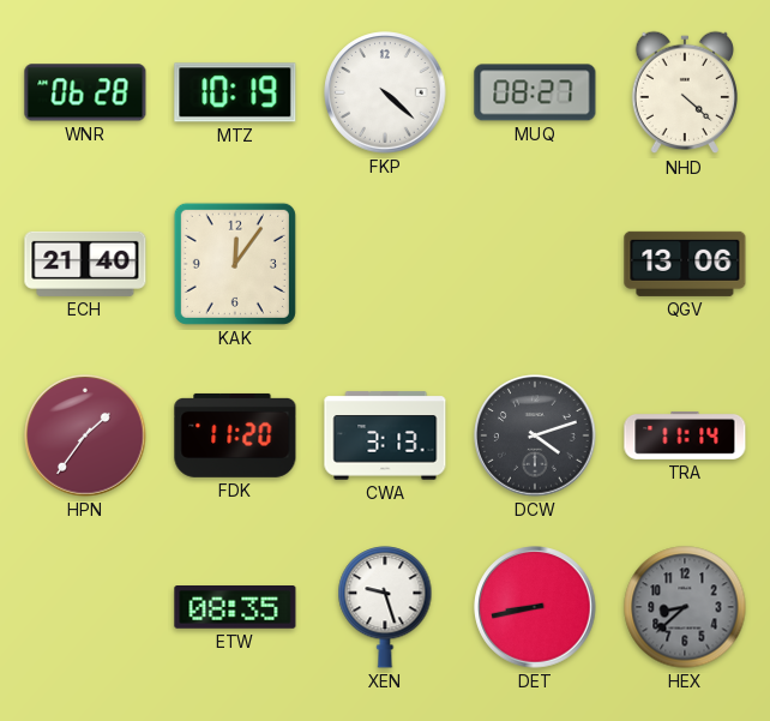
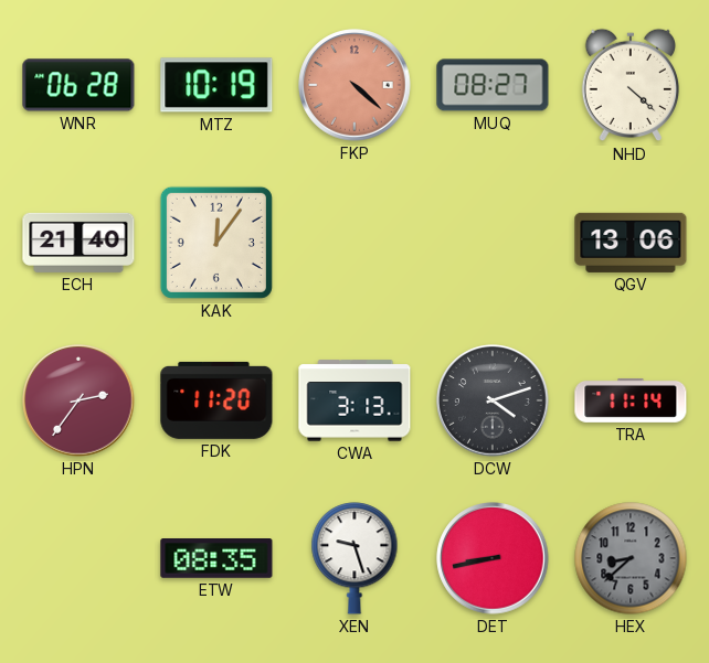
FKP dial: white -> salmon
HPN: 1:36 -> 2:36
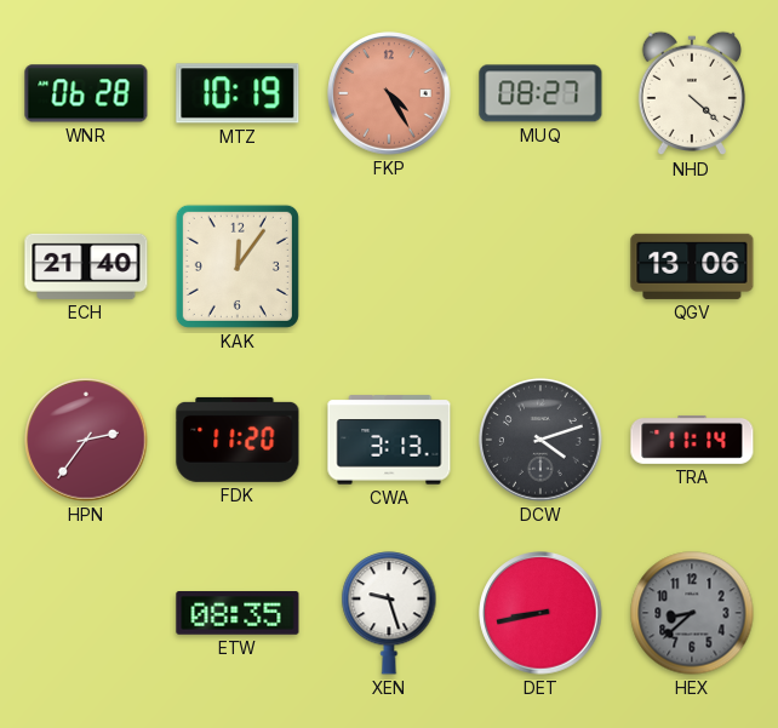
FKP: 4:22 -> 4:25
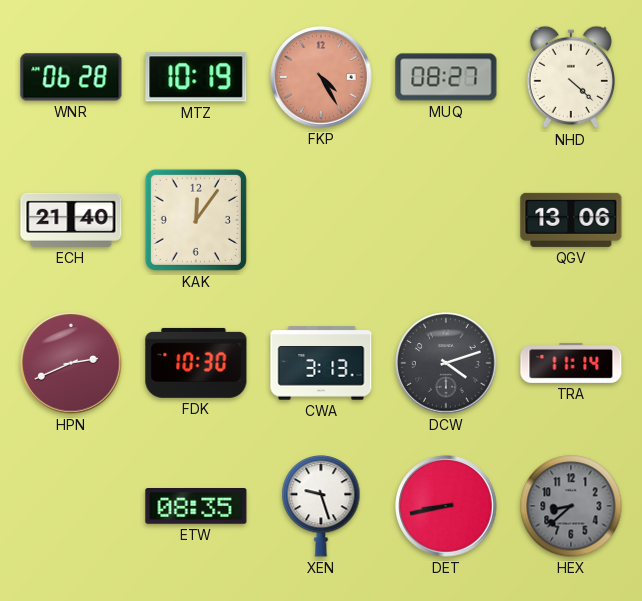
HPN: 2:36 -> 2:41
FDK: 11:20 -> 10:30
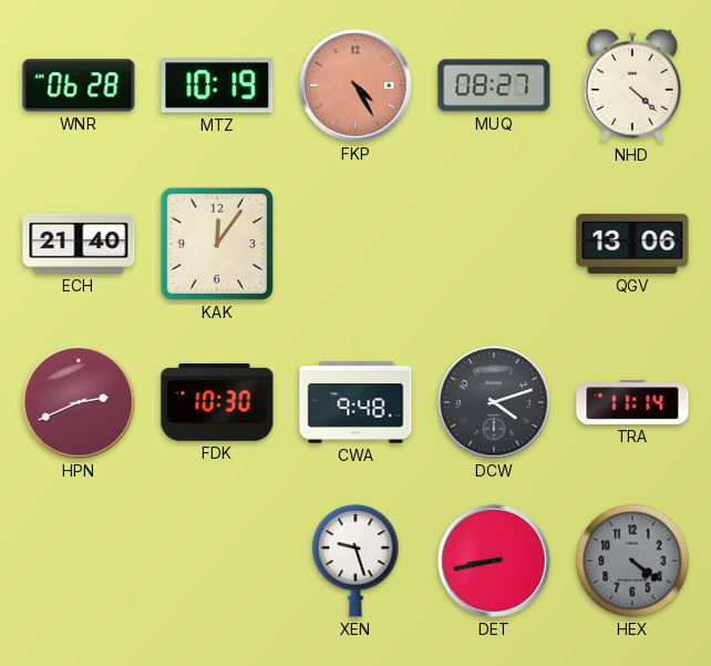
CWA: 3:13 -> 9:48
ETW: 08:35 -> none
HEX: 8:38 -> 4:21
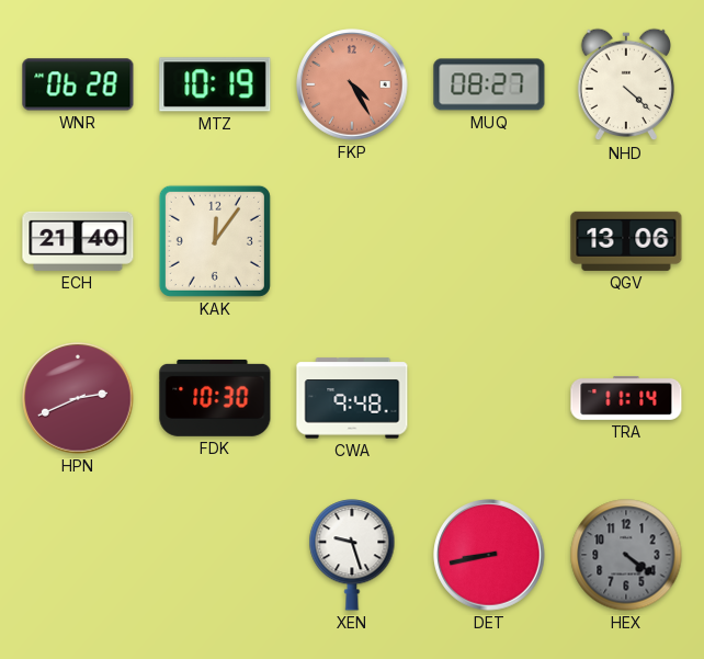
DCW: 4:12 -> none
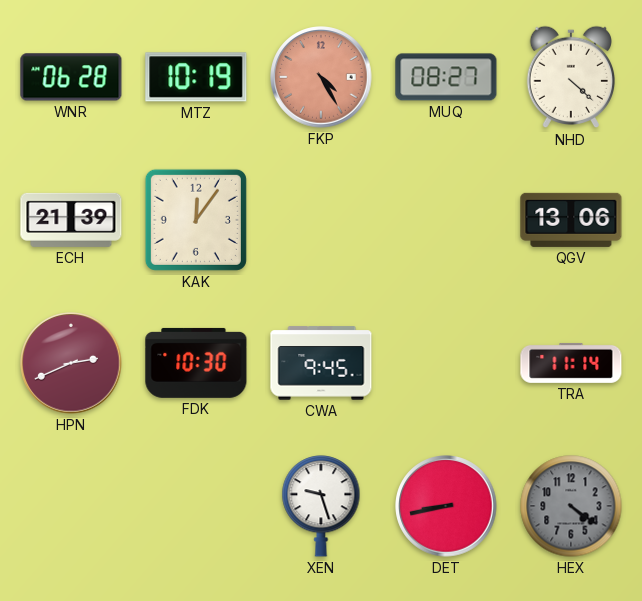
ECH: 21:40 -> 21:39
CWA: 9:48 -> 9:45
